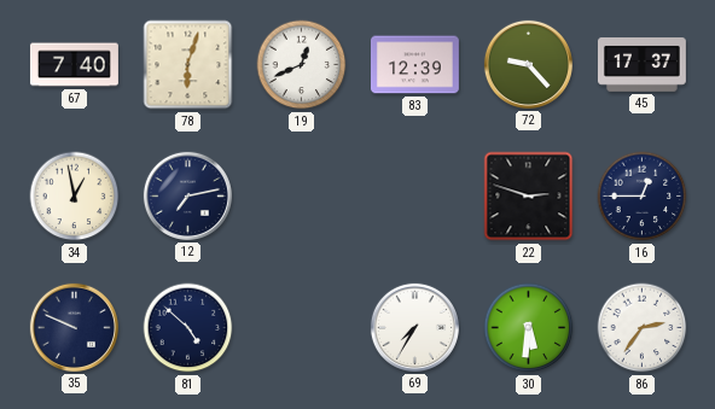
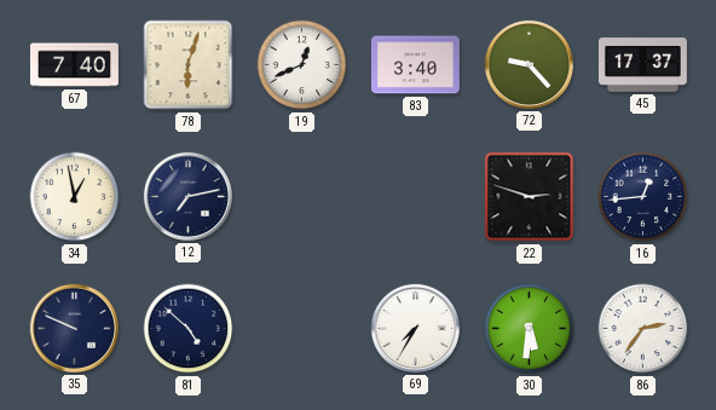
83: 12:39 -> 3:40
16: 12:45 -> 12:44
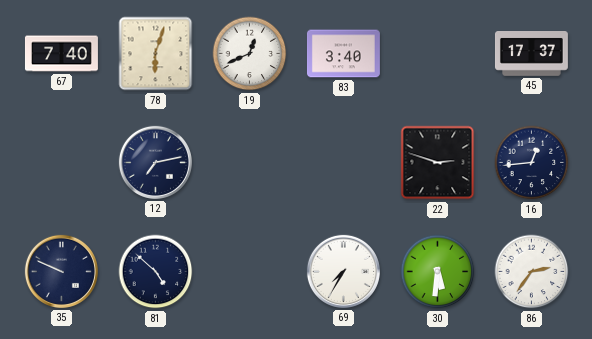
72: 9:23 -> none
34: 12:58 -> none
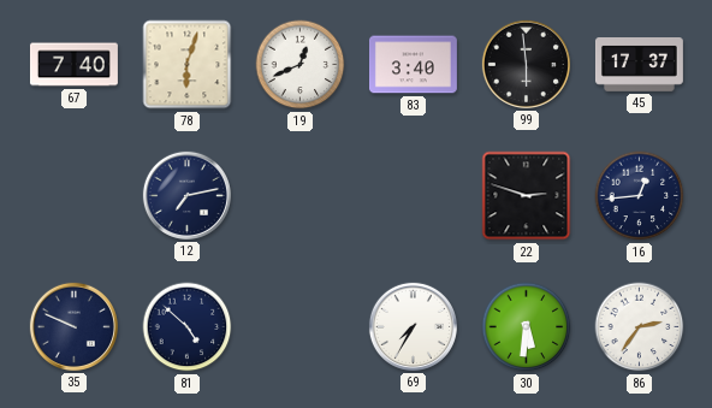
99: none -> 5:59
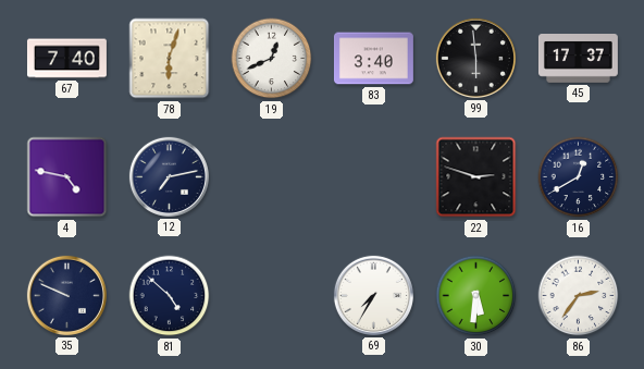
4: none -> 4:47
16: 12:44 -> 12:40
